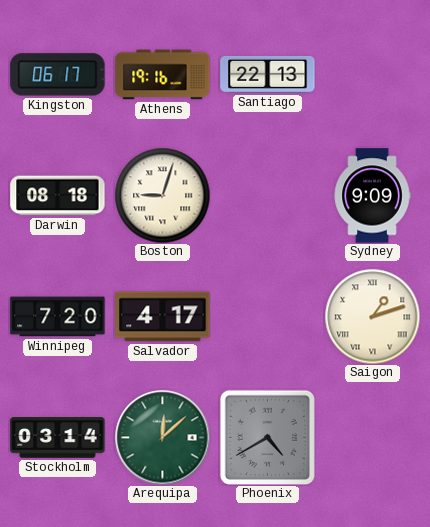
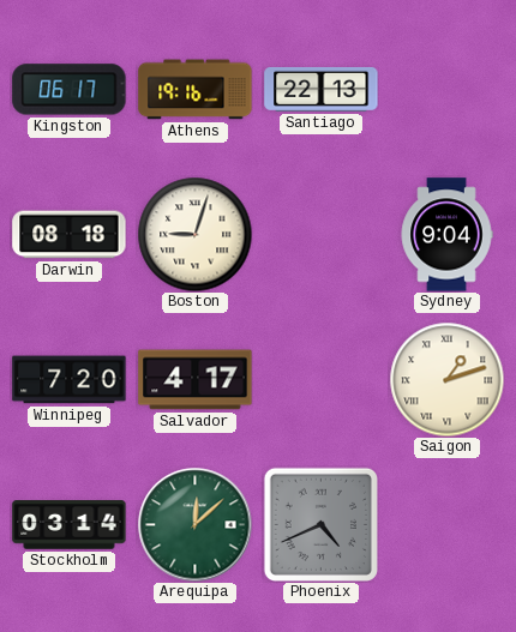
Sydney: 9:09 -> 9:04
Phoenix: 4:40 -> 4:41
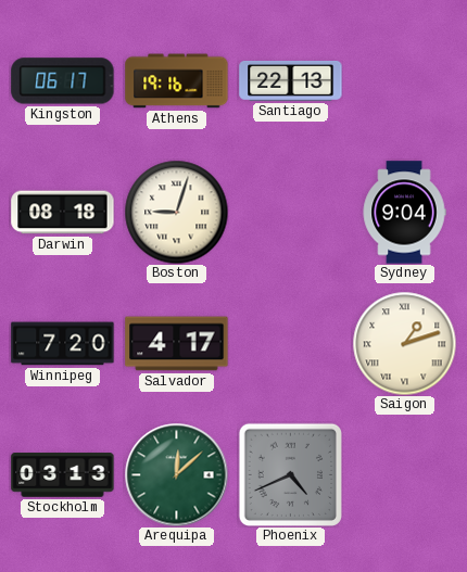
Stockholm: 03:14 -> 03:13
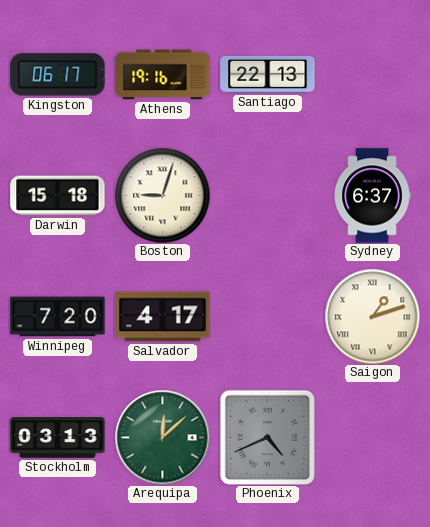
Darwin: 08:18 -> 15:18
Sydney: 9:04 -> 6:37
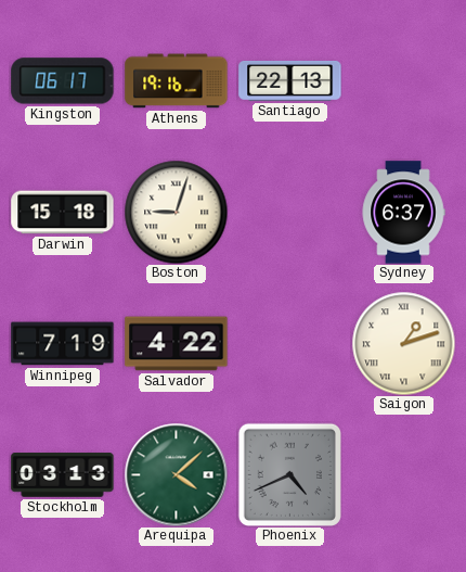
Winnipeg: 7:20 -> 7:19
Salvador: 4:17 -> 4:22
Arequipa: 12:08 -> 4:08
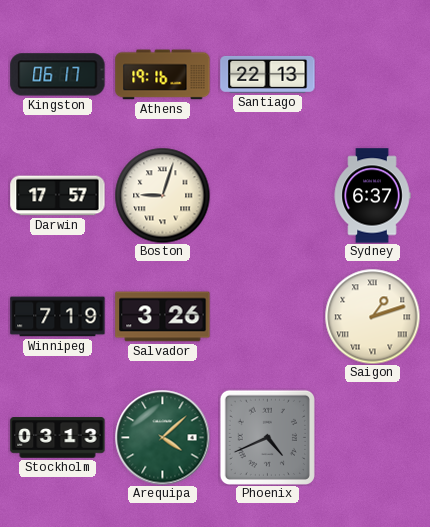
Darwin: 15:18 -> 17:57
Salvador: 4:22 -> 3:26
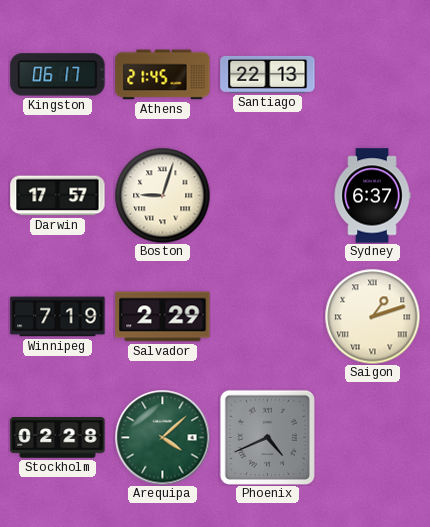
Athens: 19:16 -> 21:45
Salvador: 3:26 -> 2:29
Stockholm: 03:13 -> 02:28
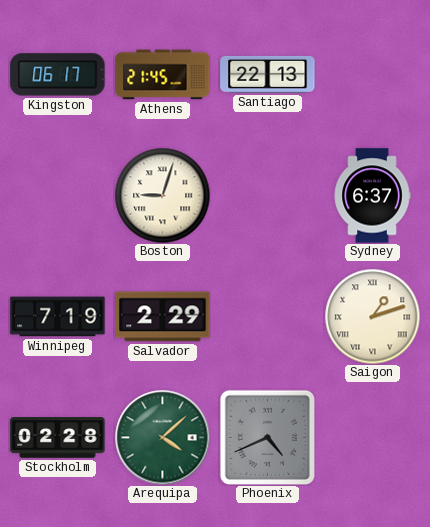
Darwin: 17:57 -> none
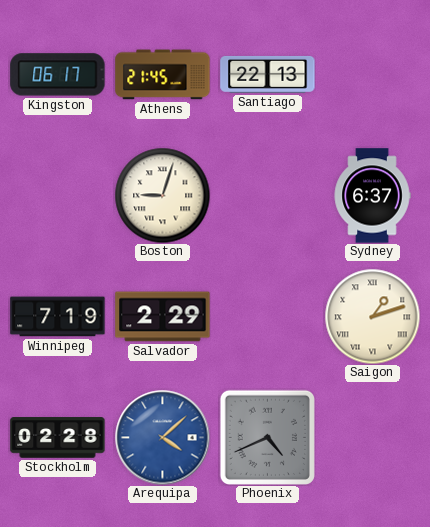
Arequipa dial: green -> blue
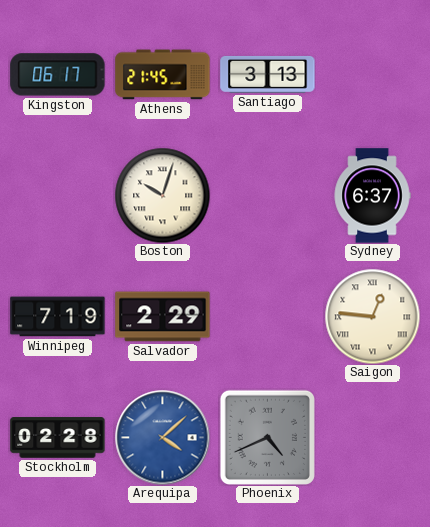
Santiago: 22:13 -> 3:13
Boston: 9:03 -> 10:03
Saigon: 1:12 -> 12:46
